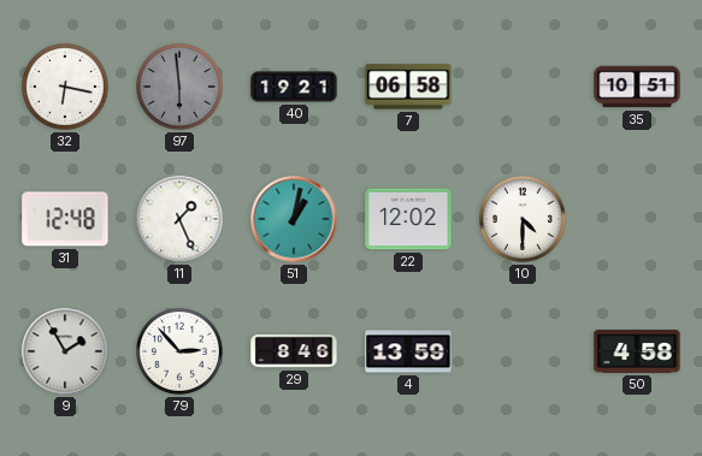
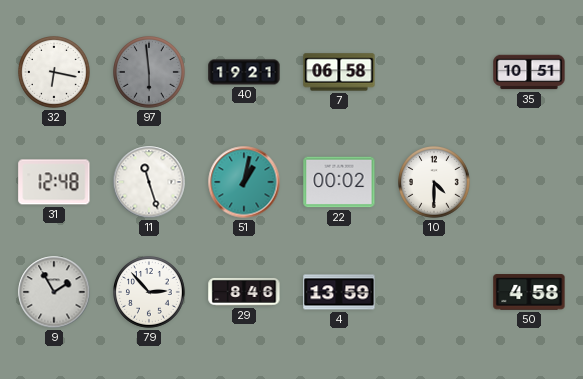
11: 1:26 -> 11:27
22: 12:02 -> 00:02
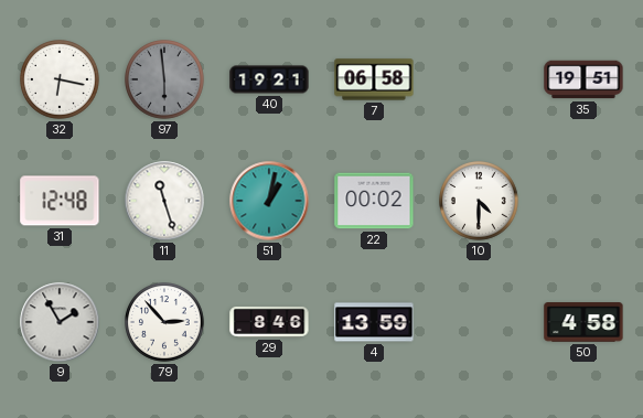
35: 10:51 -> 19:51
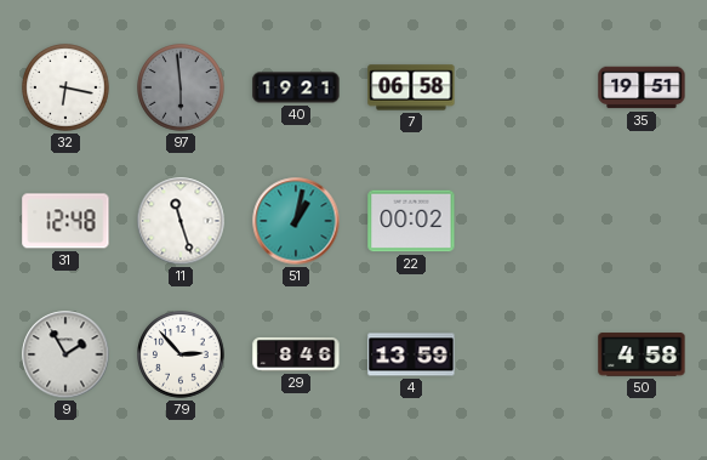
10: 4:30 -> none
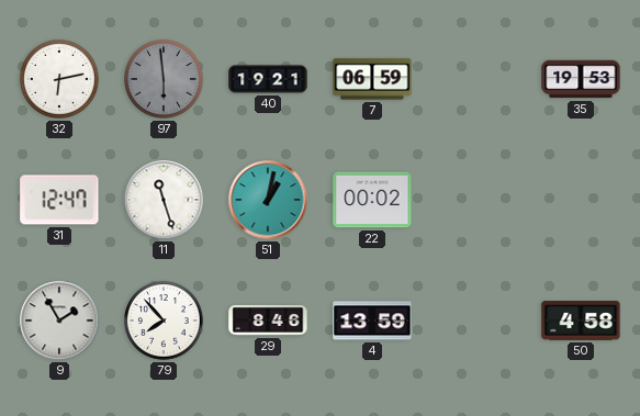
32: 6:17 -> 6:13
7: 06:58 -> 06:59
35: 19:51 -> 19:53
31: 12:48 -> 12:47
79: 2:53 -> 7:53
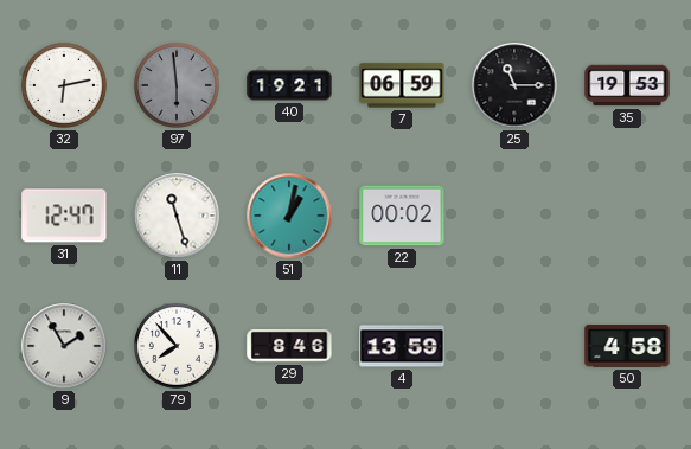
25: none -> 11:15
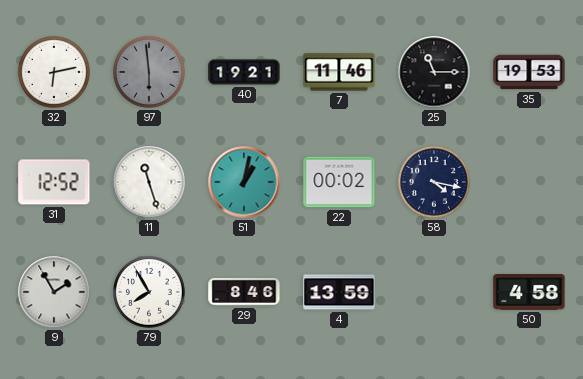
7: 06:59 -> 11:46
31: 12:47 -> 12:52
58: none -> 4:17
79: 7:53 -> 7:55
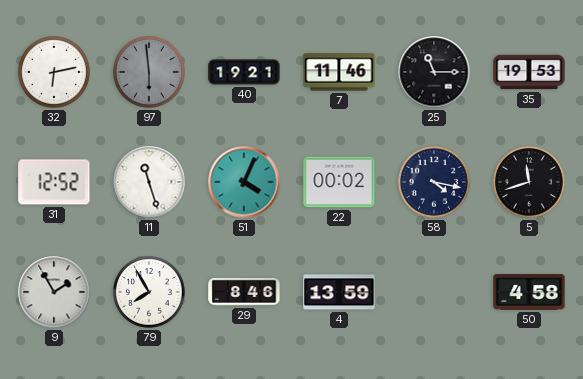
51: 1:02 -> 4:04
5: none -> 11:42
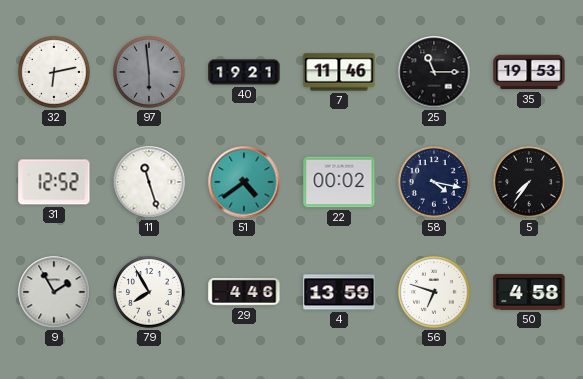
51: 4:04 -> 4:39
5: 11:42 -> 7:36
29: 8:46 -> 4:46
56: none -> 6:48
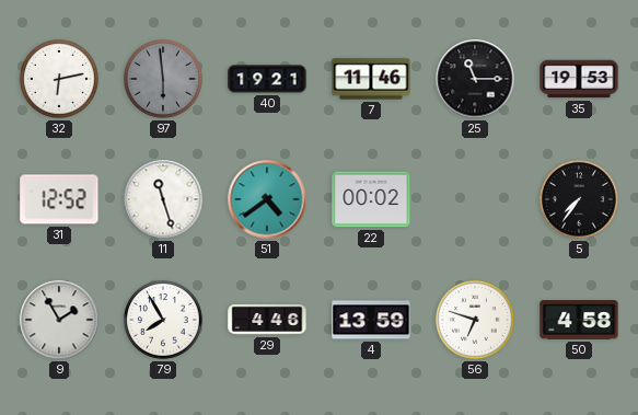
58: 4:17 -> none
